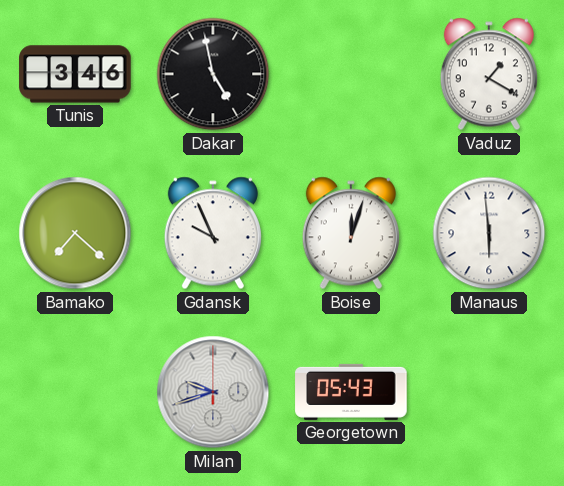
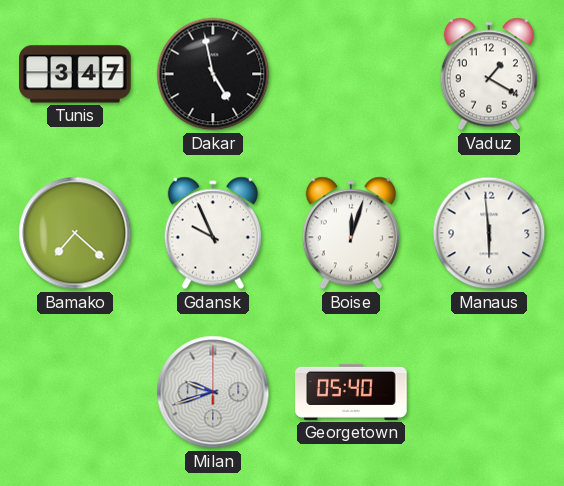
Tunis: 3:46 -> 3:47
Georgetown: 05:43 -> 05:40
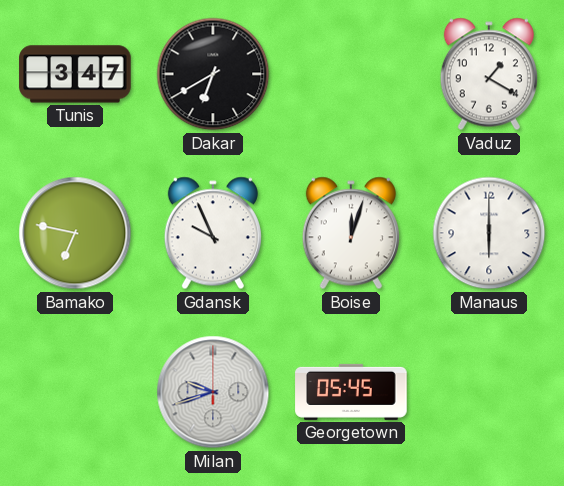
Dakar: 4:58 -> 6:40
Bamako: 7:22 -> 6:47
Manaus: 5:59 -> 6:00
Georgetown: 05:40 -> 05:45
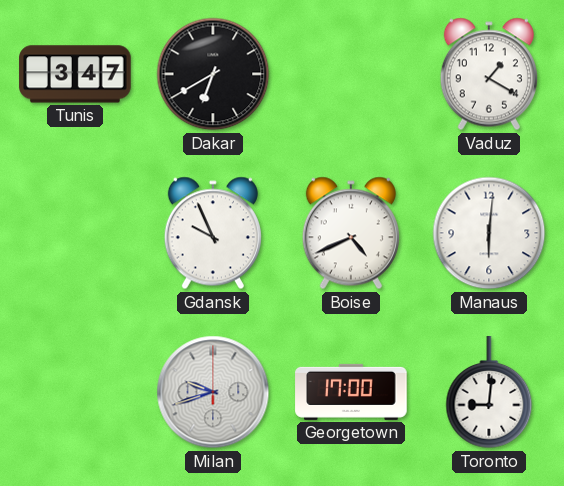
Bamako: 6:47 -> none
Boise: 12:03 -> 4:41
Manaus: 6:00 -> 6:01
Georgetown: 05:45 -> 17:00
Toronto: none -> 9:01
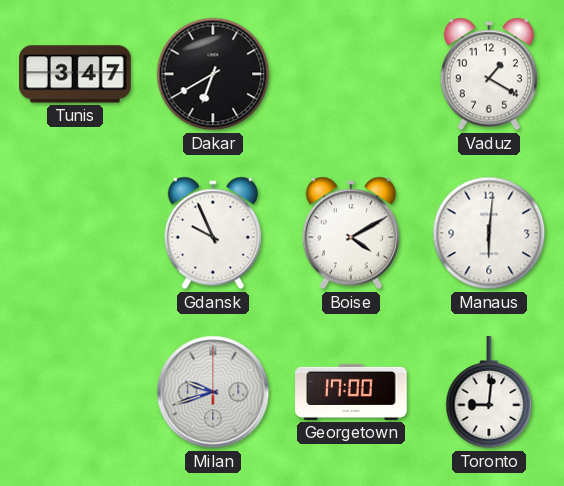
Boise: 4:41 -> 4:10
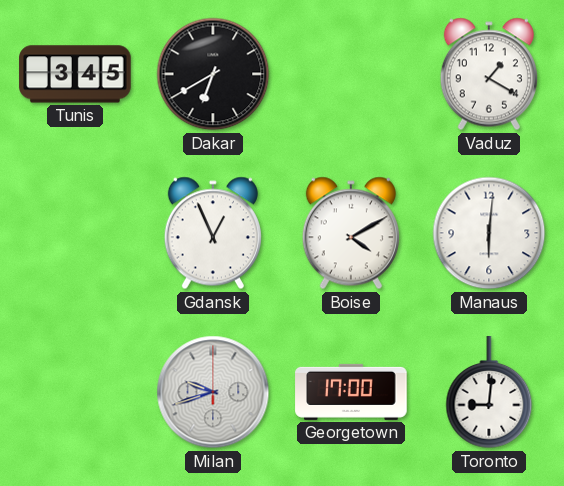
Tunis: 3:47 -> 3:45
Gdansk: 9:56 -> 12:56
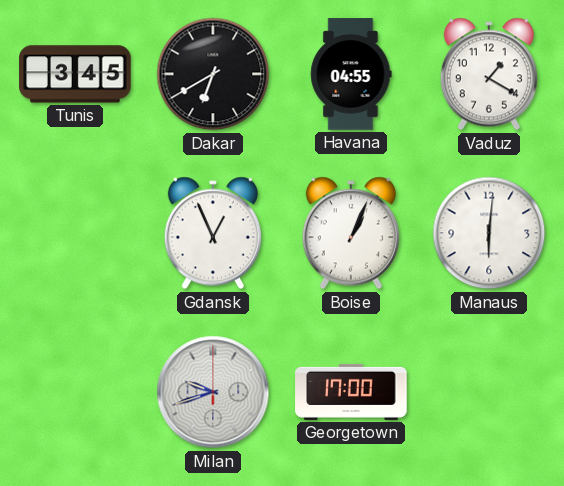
Havana: none -> 04:55
Boise: 4:10 -> 1:04
Toronto: 9:01 -> none
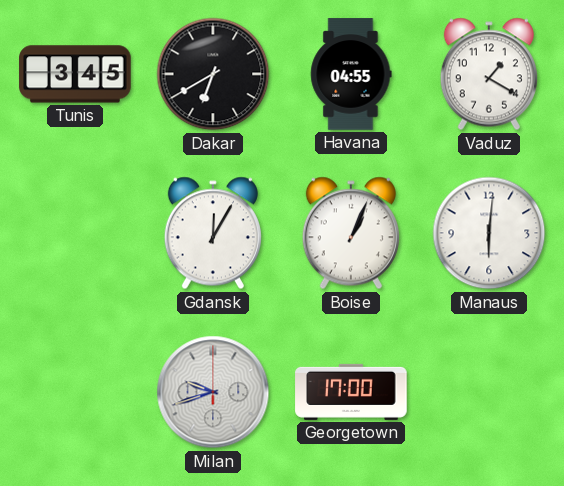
Gdansk: 12:56 -> 12:05
